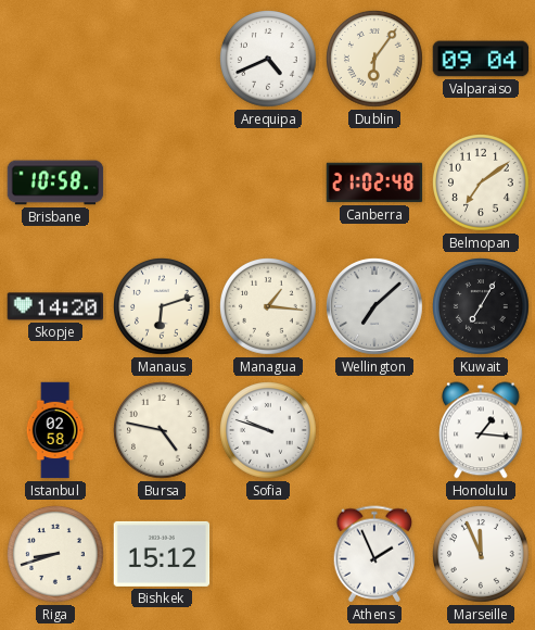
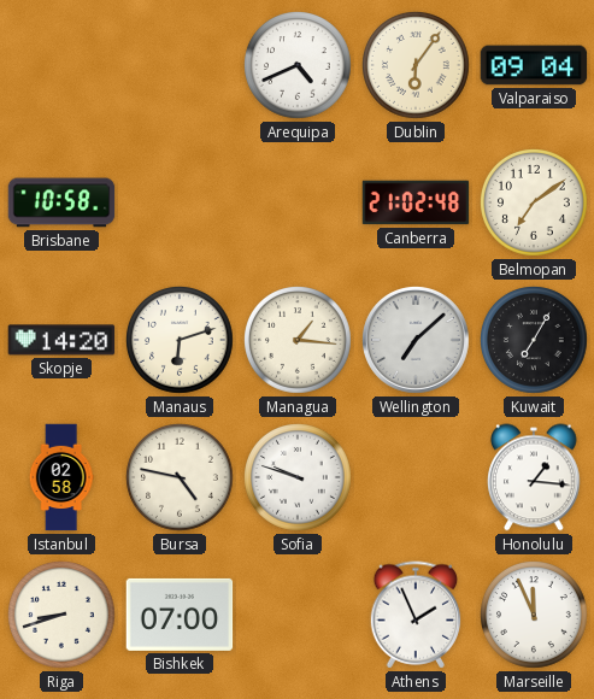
Bishkek: 15:12 -> 07:00
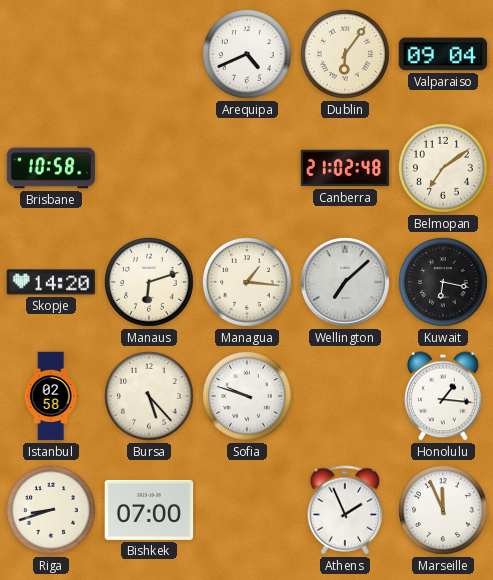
Kuwait: 7:05 -> 6:17
Bursa: 4:47 -> 5:23
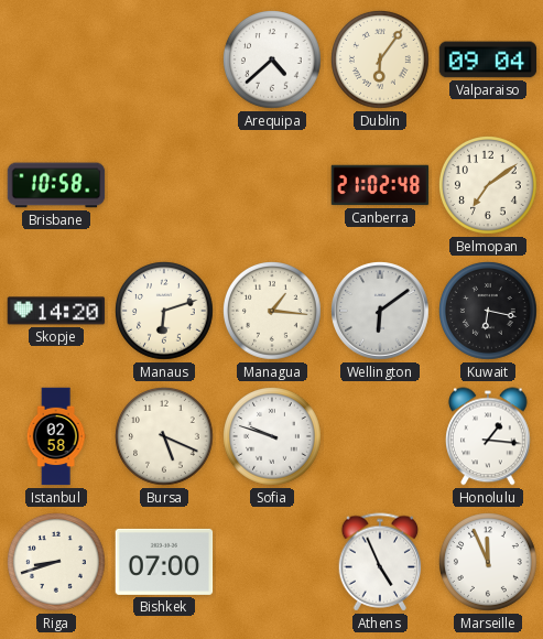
Arequipa: 4:41 -> 4:38
Wellington: 7:08 -> 6:09
Bursa: 5:23 -> 5:19
Athens: 1:56 -> 4:56
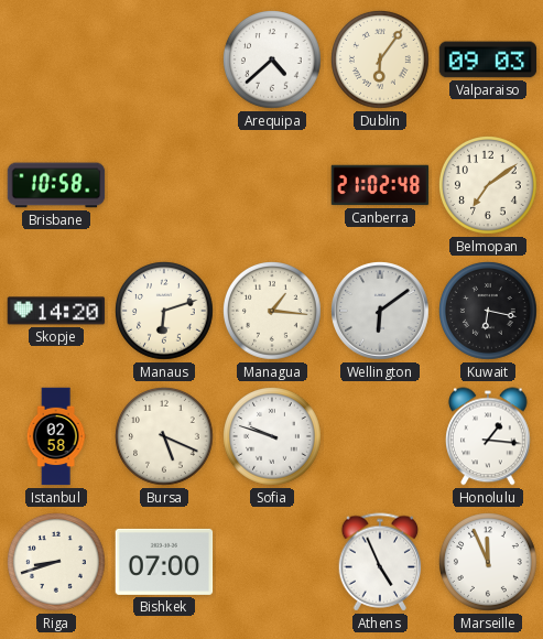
Valparaiso: 09:04 -> 09:03
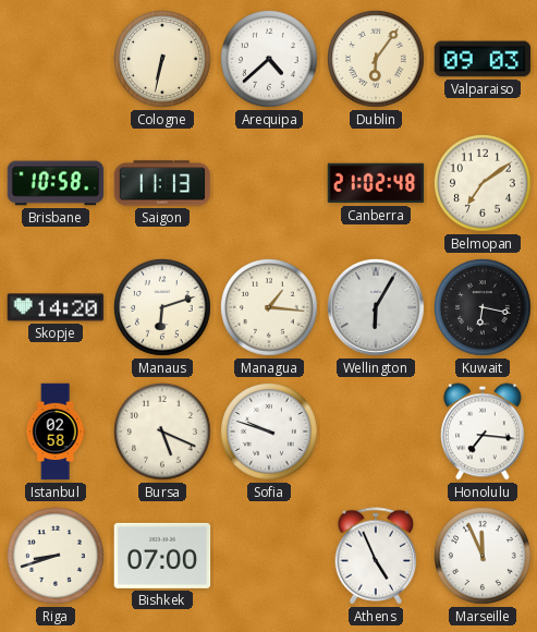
Cologne: none -> 6:32
Saigon: none -> 11:13
Wellington: 6:09 -> 6:05
Honolulu: 1:16 -> 7:16
